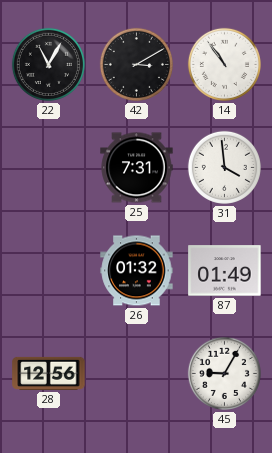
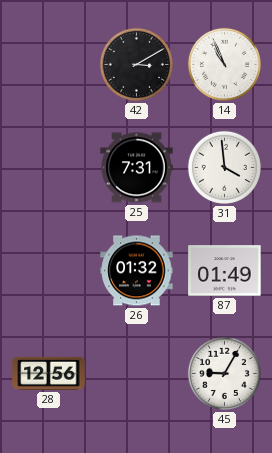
22: 11:05 -> none
14: 10:54 -> 10:56
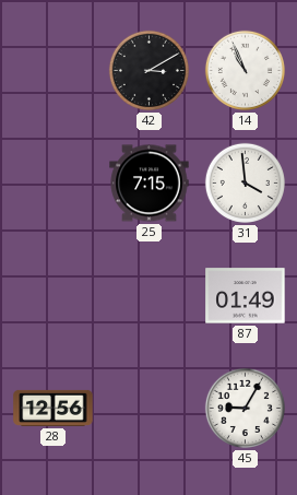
25: 7:31 -> 7:15
26: 01:32 -> none
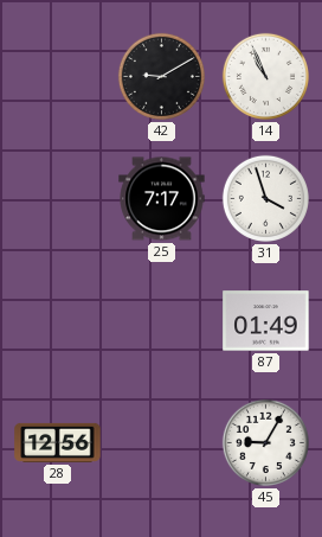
42: 3:10 -> 9:10
25: 7:15 -> 7:17
31: 3:59 -> 3:57
